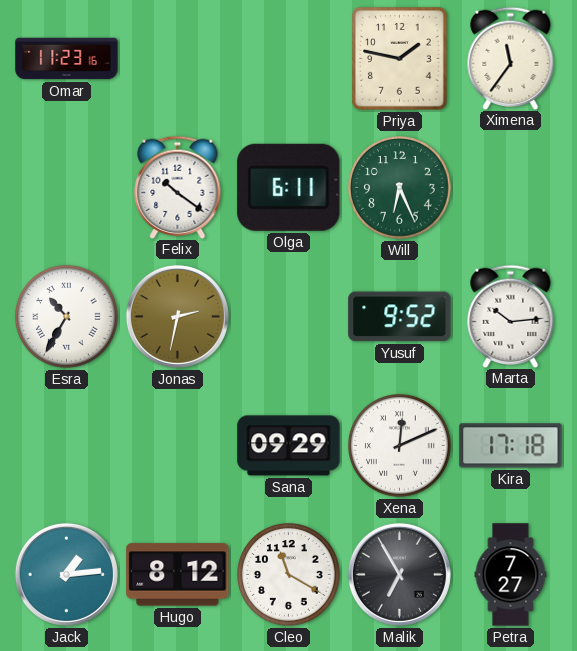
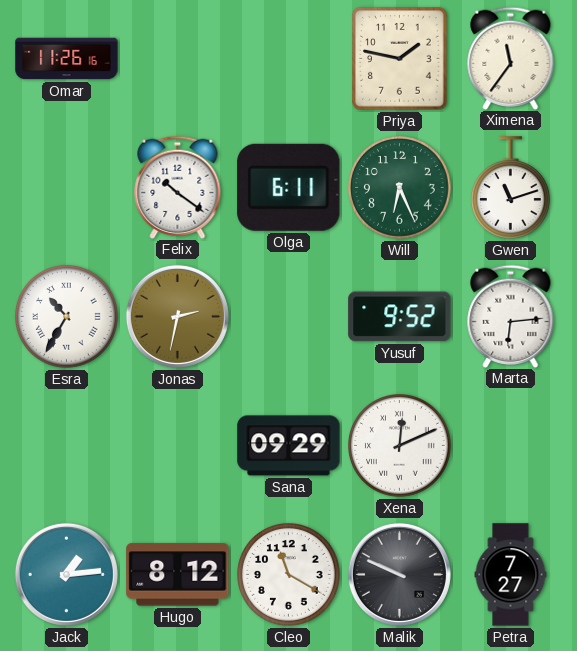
Omar: 11:23 -> 11:26
Gwen: none -> 11:12
Marta: 10:14 -> 6:14
Kira: 17:18 -> none
Malik: 6:55 -> 9:49
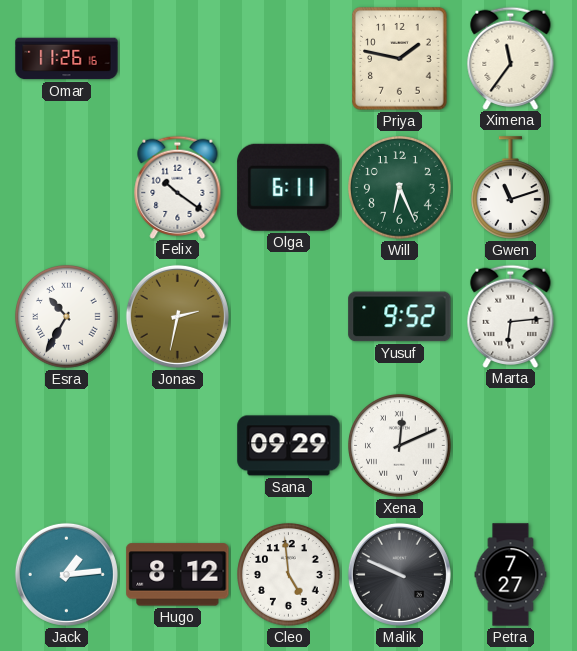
Cleo: 11:20 -> 4:59
